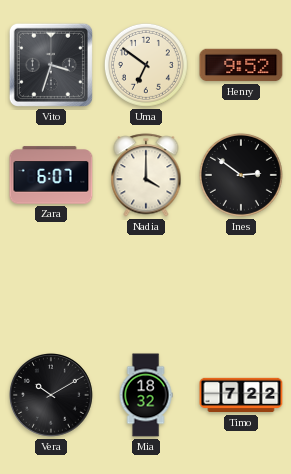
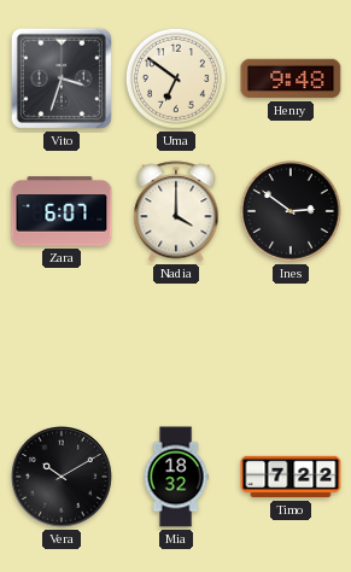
Henry: 9:52 -> 9:48
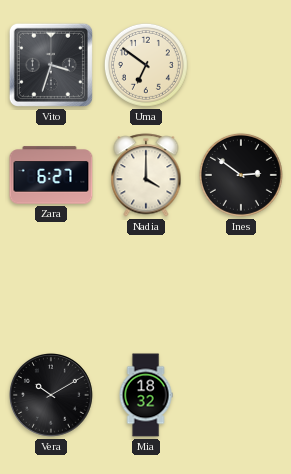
Henry: 9:48 -> none
Zara: 6:07 -> 6:27
Timo: 7:22 -> none
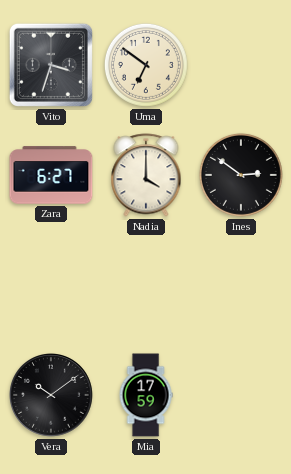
Vera: 10:10 -> 10:09
Mia: 18:32 -> 17:59
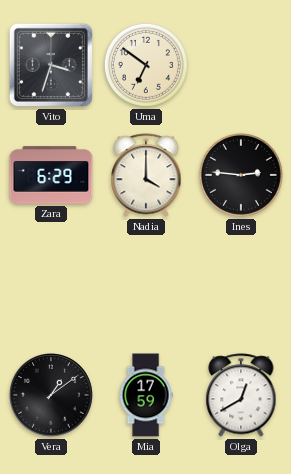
Zara: 6:27 -> 6:29
Ines: 2:51 -> 2:46
Vera: 10:09 -> 1:09
Olga: none -> 12:40
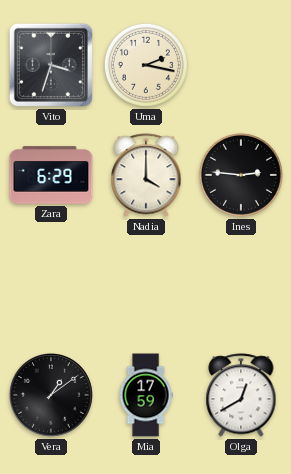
Uma: 6:51 -> 2:17
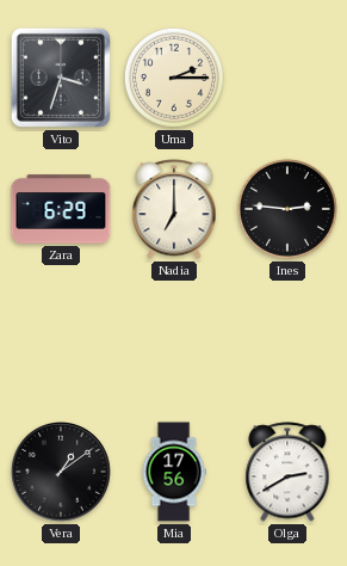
Uma: 2:17 -> 2:15
Nadia: 4:00 -> 7:00
Mia: 17:59 -> 17:56
Olga: 12:40 -> 2:40
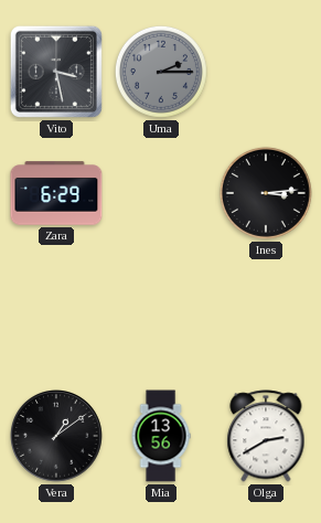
Vito: 3:33 -> 3:28
Uma dial: cream -> grey
Nadia: 7:00 -> none
Ines: 2:46 -> 3:14
Mia: 17:56 -> 13:56
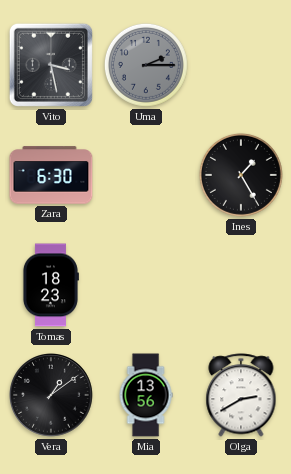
Zara: 6:29 -> 6:30
Ines: 3:14 -> 1:25
Tomas: none -> 18:23
